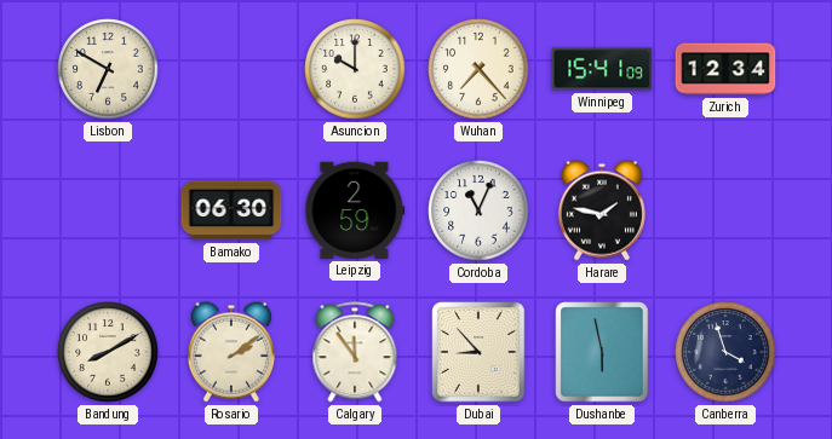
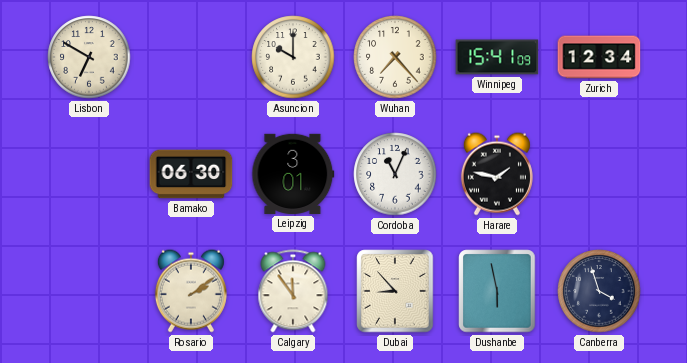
Leipzig: 2:59 -> 3:01
Bandung: 8:10 -> none
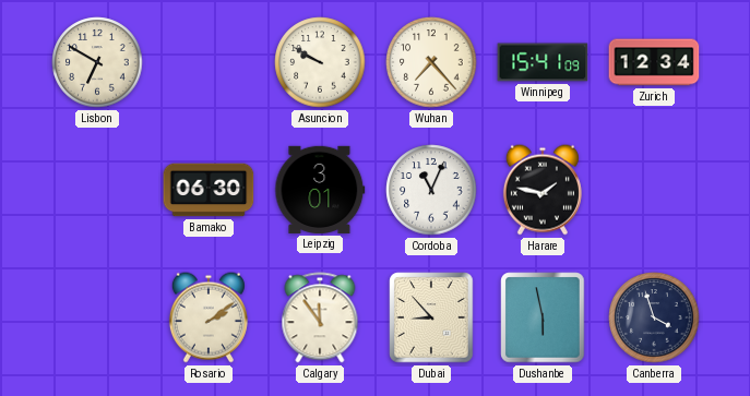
Asuncion: 10:00 -> 9:50
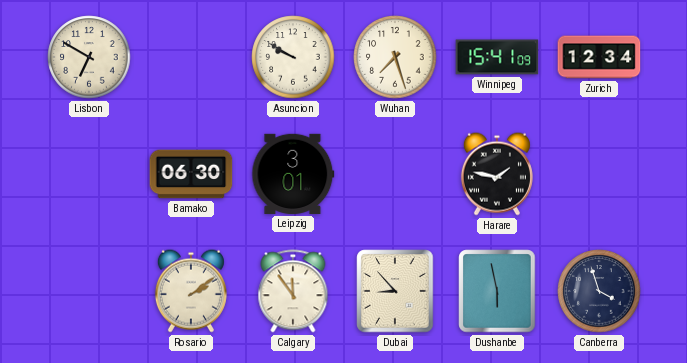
Wuhan: 7:23 -> 7:27
Cordoba: 11:04 -> none
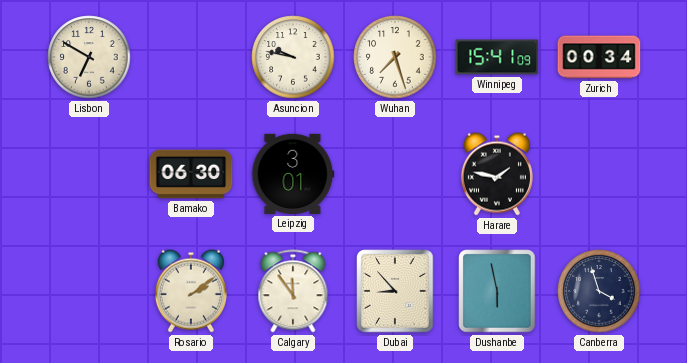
Asuncion: 9:50 -> 9:47
Zurich: 12:34 -> 00:34
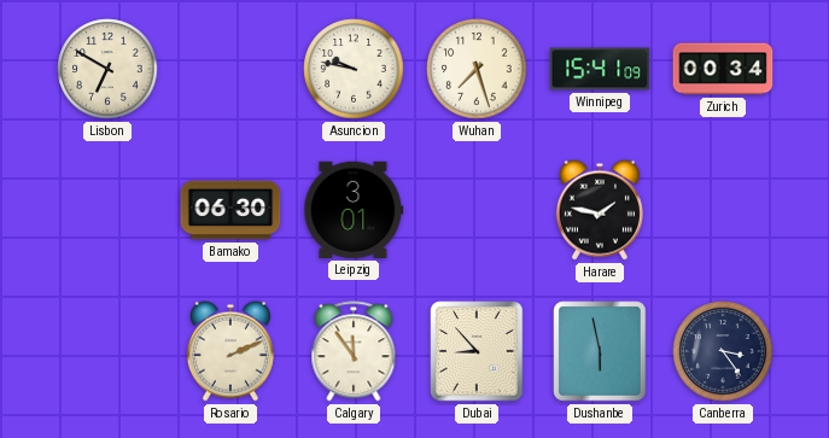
Rosario: 2:09 -> 2:11
Canberra: 3:57 -> 3:24
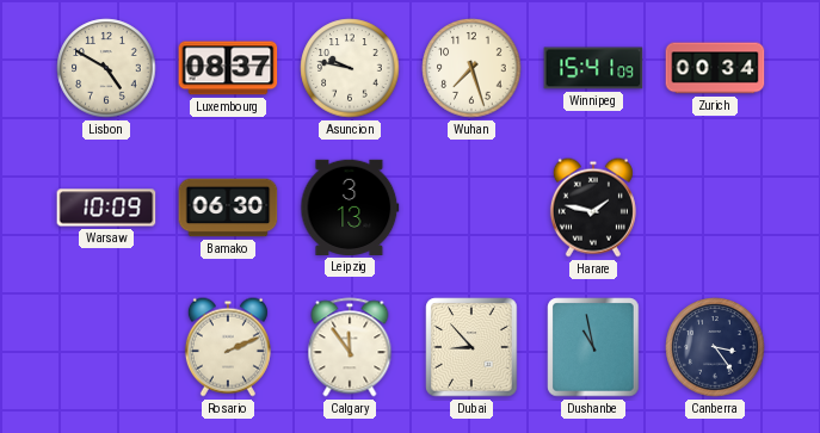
Lisbon: 6:50 -> 4:50
Luxembourg: none -> 08:37
Warsaw: none -> 10:09
Leipzig: 3:01 -> 3:13
Dushanbe: 5:58 -> 10:58
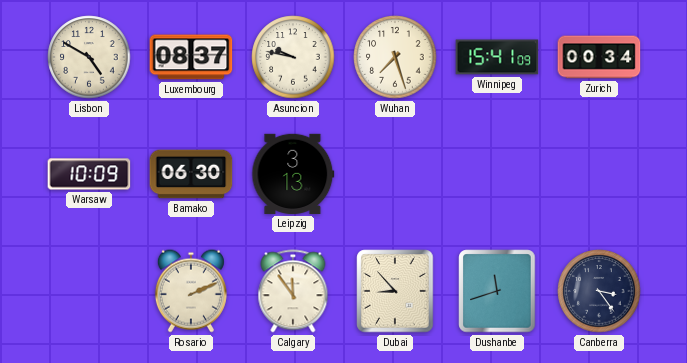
Harare: 1:47 -> none
Dushanbe: 10:58 -> 11:42
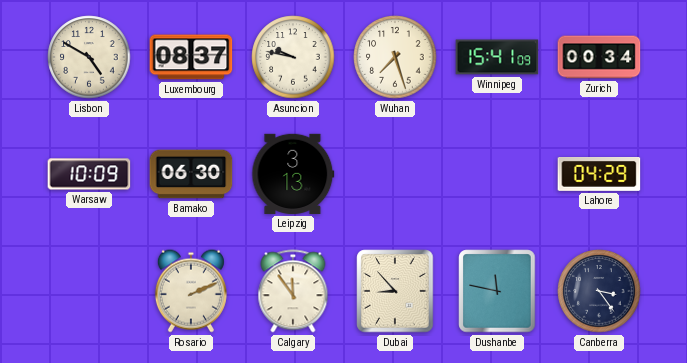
Lahore: none -> 04:29
Dushanbe: 11:42 -> 11:47
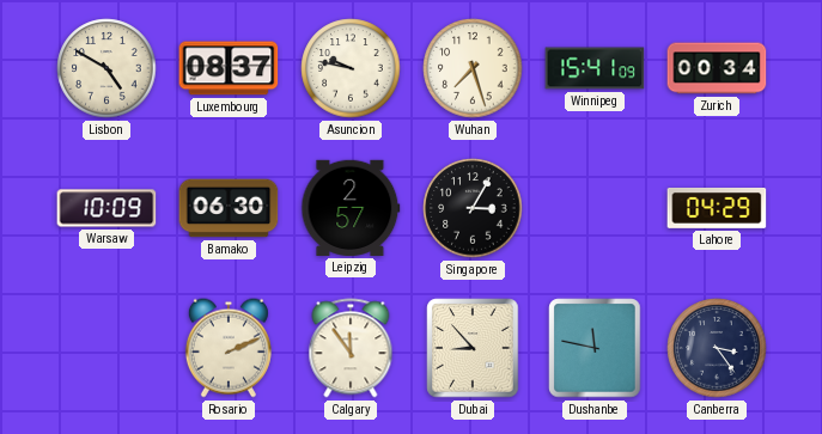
Leipzig: 3:13 -> 2:57
Singapore: none -> 3:05
